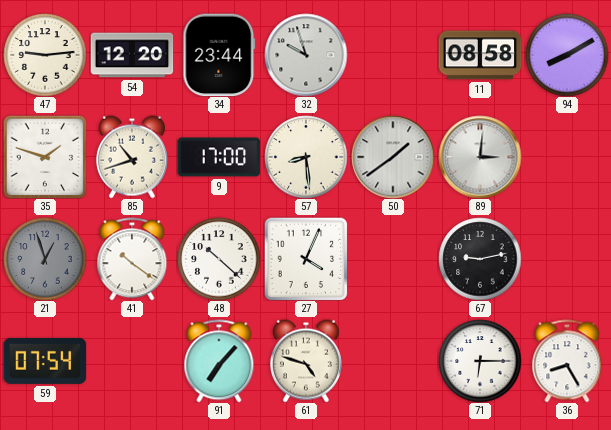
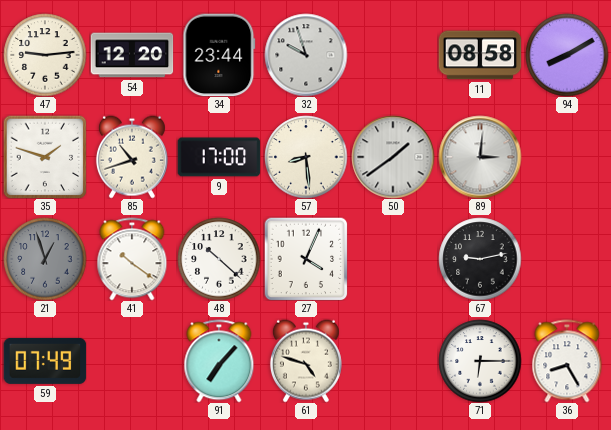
59: 07:54 -> 07:49
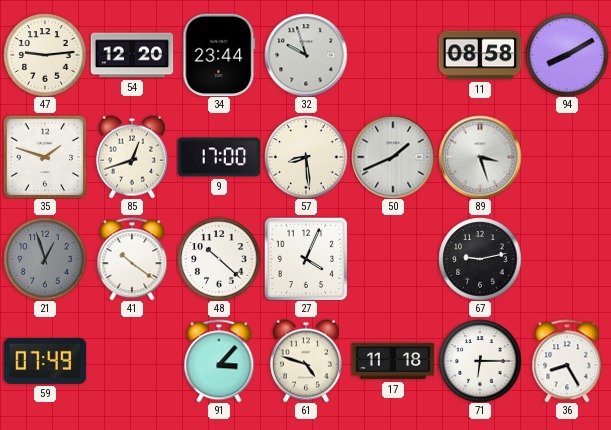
85: 10:42 -> 12:42
50: 1:39 -> 1:41
89: 3:01 -> 3:27
91: 7:07 -> 3:07
17: none -> 11:18
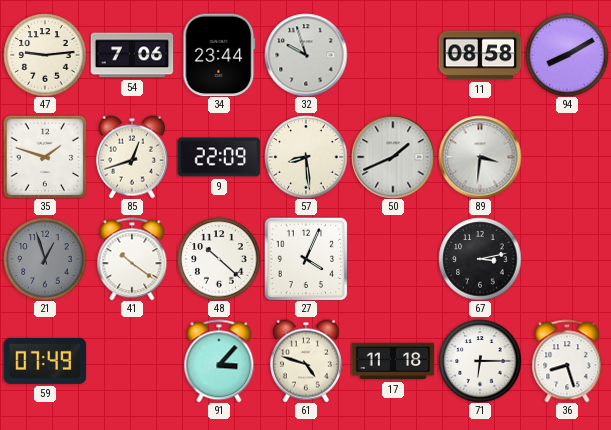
54: 12:20 -> 7:06
9: 17:00 -> 22:09
89: 3:27 -> 3:31
67: 9:13 -> 3:13
36: 8:25 -> 8:27
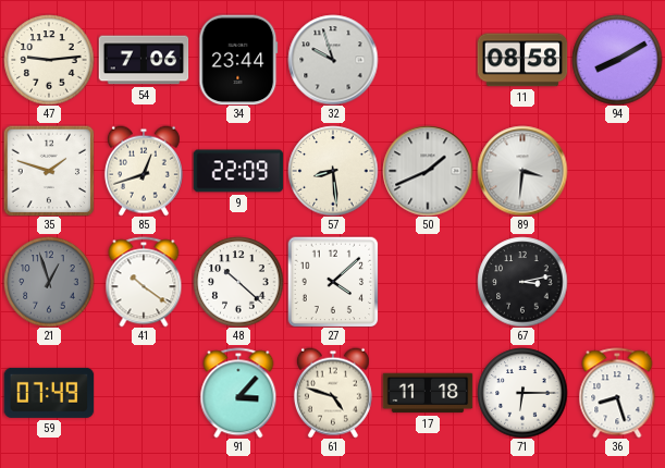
27: 4:04 -> 4:08
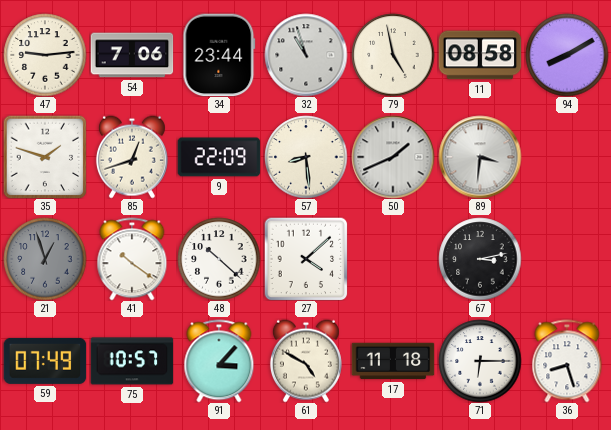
32: 9:57 -> 10:57
79: none -> 4:58
75: none -> 10:57
61: 4:48 -> 4:50
